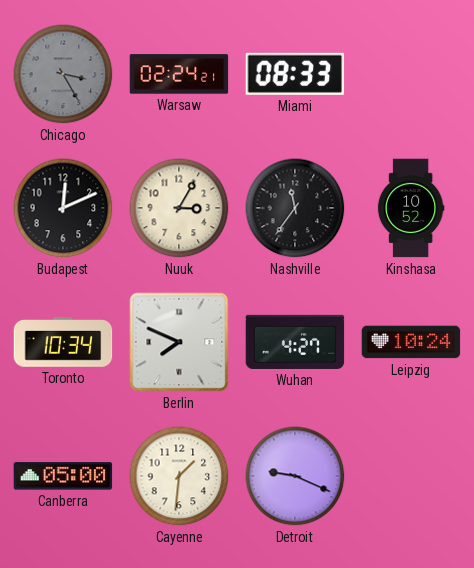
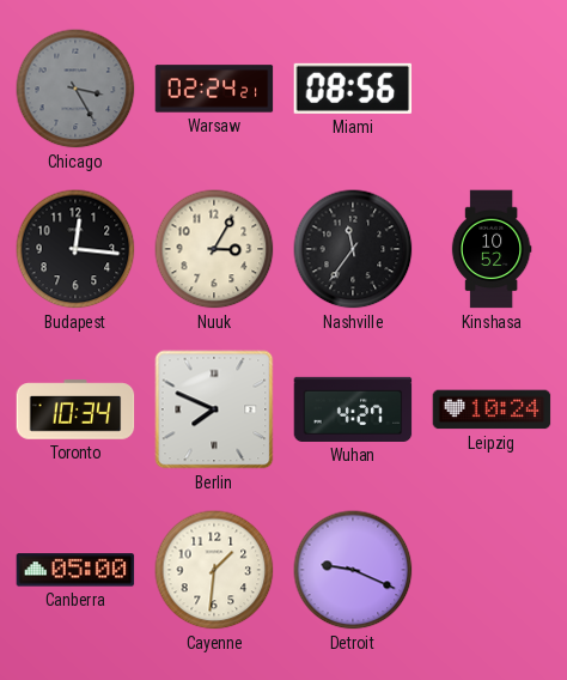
Miami: 08:33 -> 08:56
Budapest: 12:11 -> 12:16
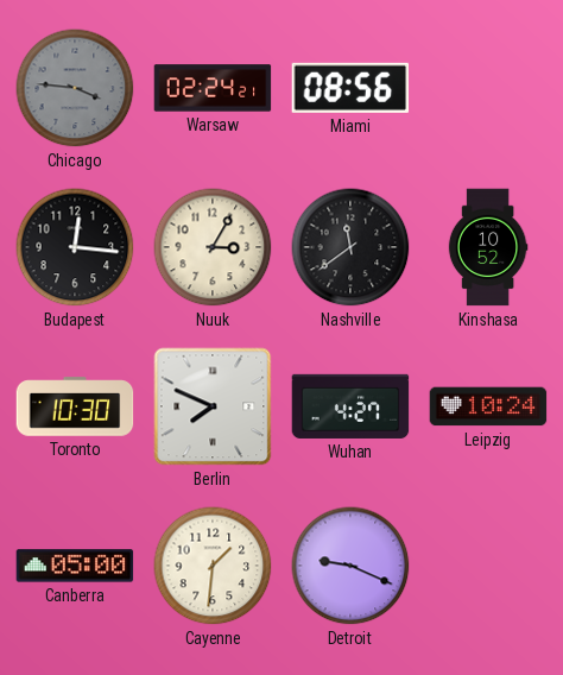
Chicago: 3:25 -> 3:46
Nashville: 11:36 -> 11:39
Toronto: 10:34 -> 10:30
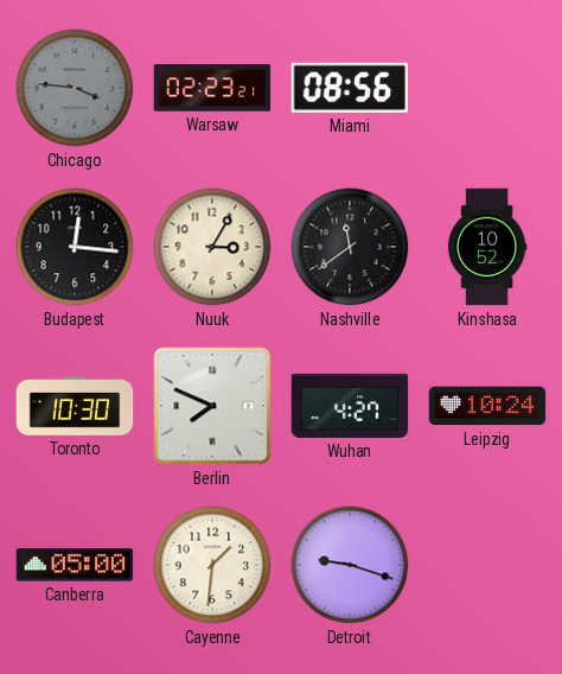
Warsaw: 02:24 -> 02:23
Detroit: 9:19 -> 9:18
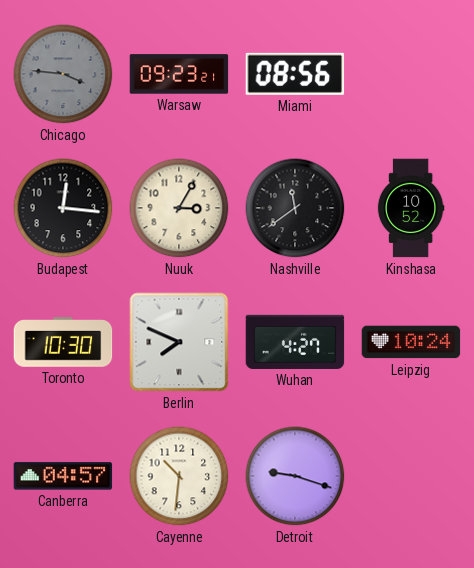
Warsaw: 02:23 -> 09:23
Canberra: 05:00 -> 04:57
Cayenne: 1:31 -> 10:31
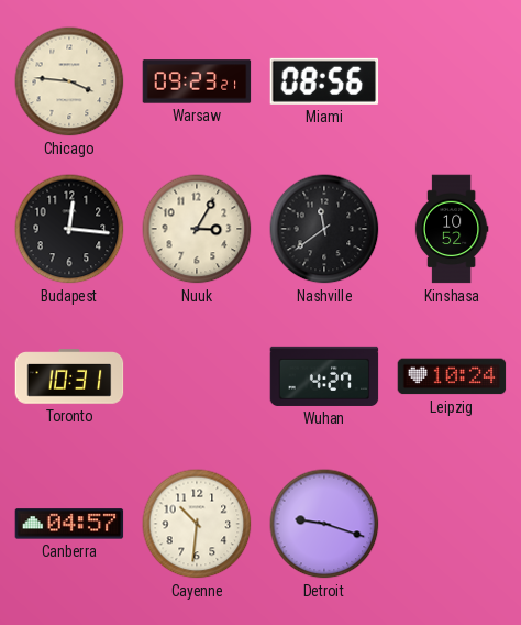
Chicago dial: grey -> cream
Toronto: 10:30 -> 10:31
Berlin: 7:49 -> none
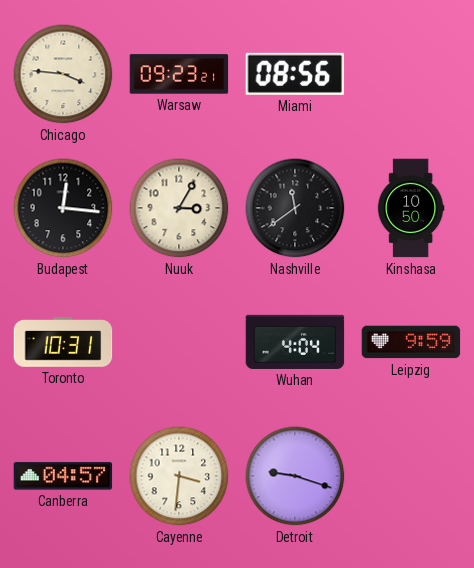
Kinshasa: 10:52 -> 10:50
Wuhan: 4:27 -> 4:04
Leipzig: 10:24 -> 9:59
Cayenne: 10:31 -> 3:31
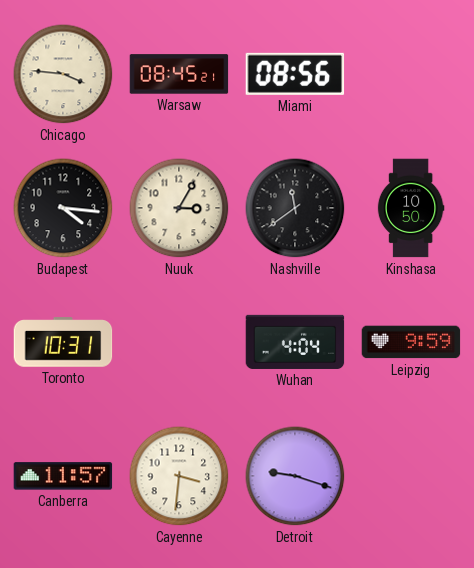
Warsaw: 09:23 -> 08:45
Budapest: 12:16 -> 4:16
Canberra: 04:57 -> 11:57
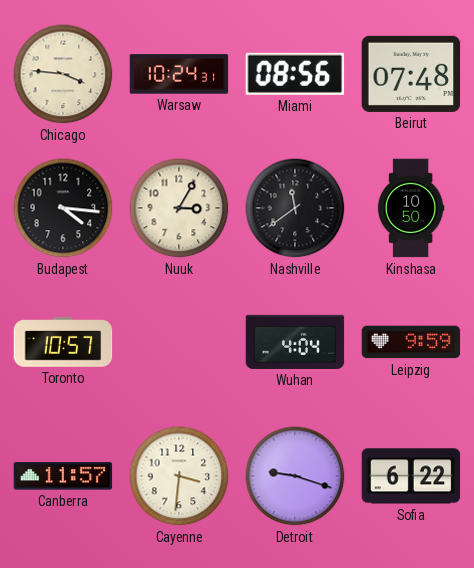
Warsaw: 08:45 -> 10:24
Beirut: none -> 07:48
Toronto: 10:31 -> 10:57
Sofia: none -> 6:22
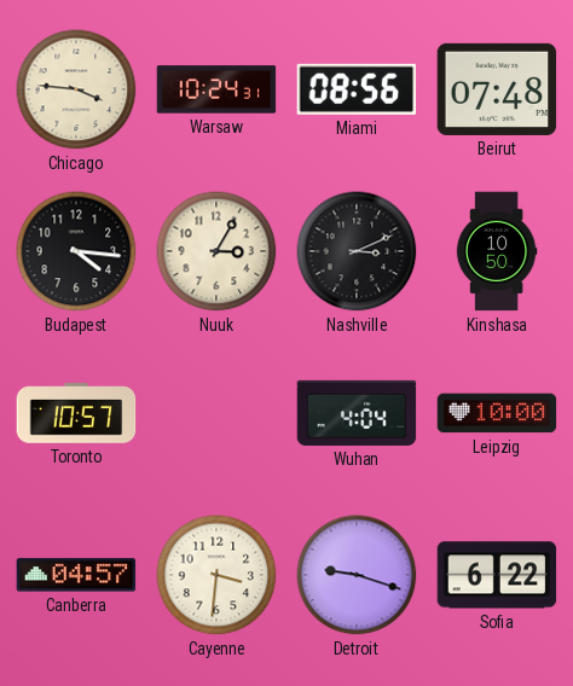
Nashville: 11:39 -> 3:11
Leipzig: 9:59 -> 10:00
Canberra: 11:57 -> 04:57
